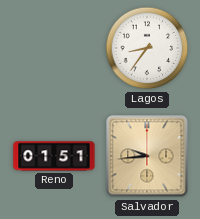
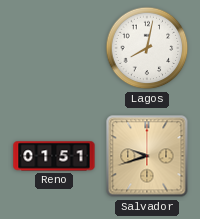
Lagos: 8:36 -> 8:02
Salvador: 9:44 -> 9:42
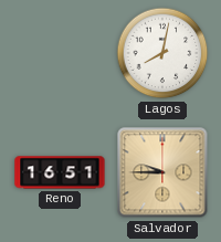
Reno: 01:51 -> 16:51
Salvador: 9:42 -> 9:45
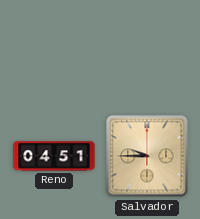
Lagos: 8:02 -> none
Reno: 16:51 -> 04:51
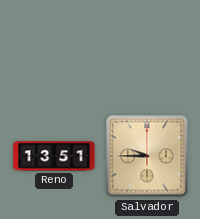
Reno: 04:51 -> 13:51
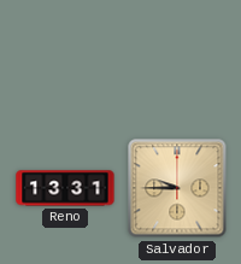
Reno: 13:51 -> 13:31
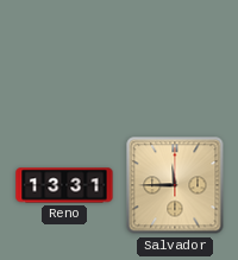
Salvador: 9:45 -> 11:45
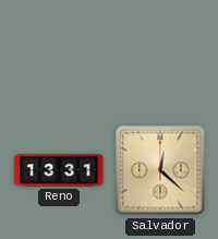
Salvador: 11:45 -> 12:22
